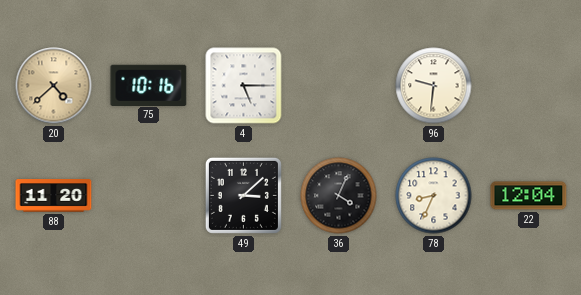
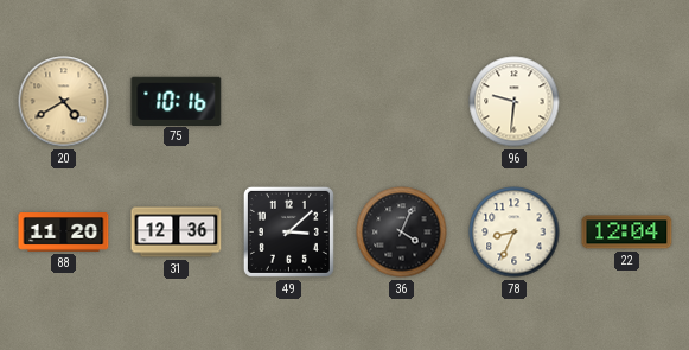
20: 4:38 -> 4:40
4: 5:15 -> none
31: none -> 12:36
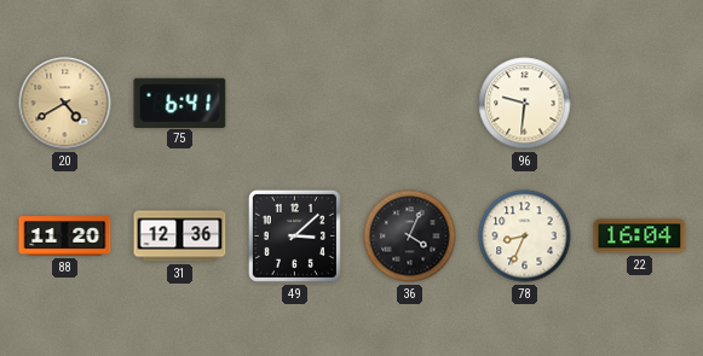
75: 10:16 -> 6:41
22: 12:04 -> 16:04
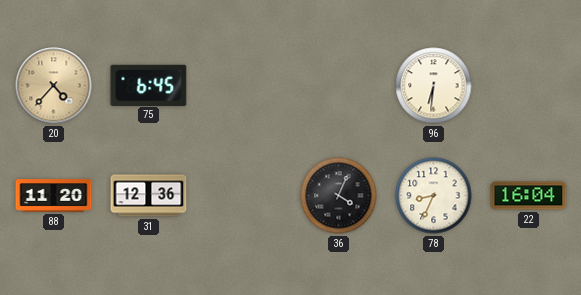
20: 4:40 -> 4:37
75: 6:41 -> 6:45
96: 9:31 -> 6:31
49: 3:08 -> none
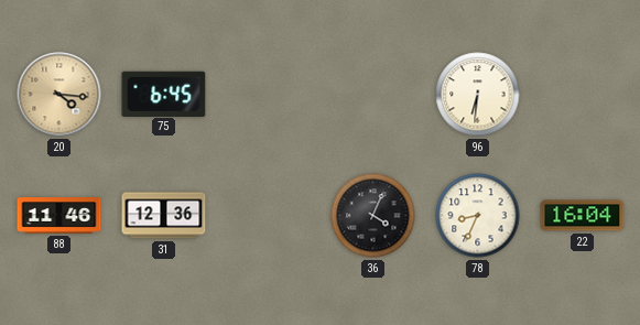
20: 4:37 -> 4:16
88: 11:20 -> 11:46
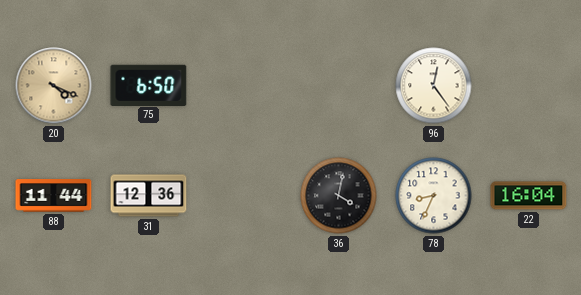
20: 4:16 -> 4:19
75: 6:45 -> 6:50
96: 6:31 -> 12:24
88: 11:46 -> 11:44
36: 4:04 -> 4:02
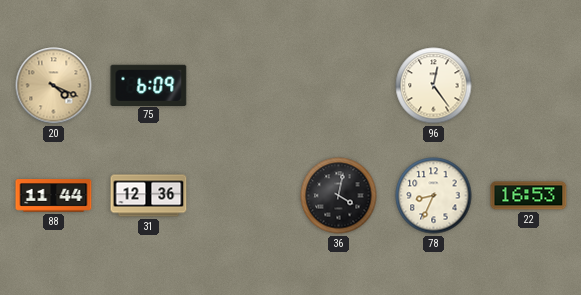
75: 6:50 -> 6:09
22: 16:04 -> 16:53
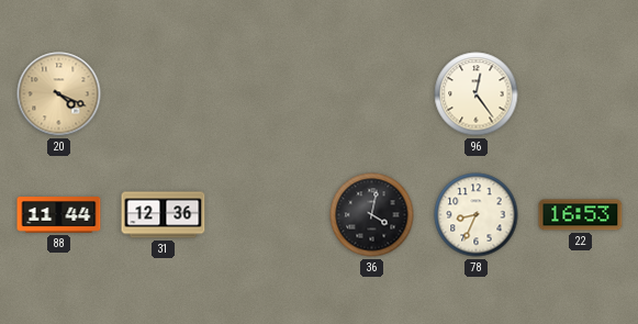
75: 6:09 -> none
